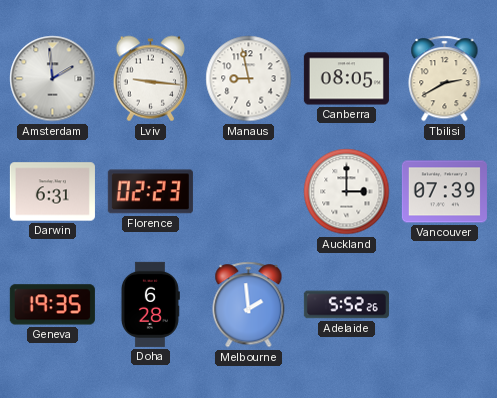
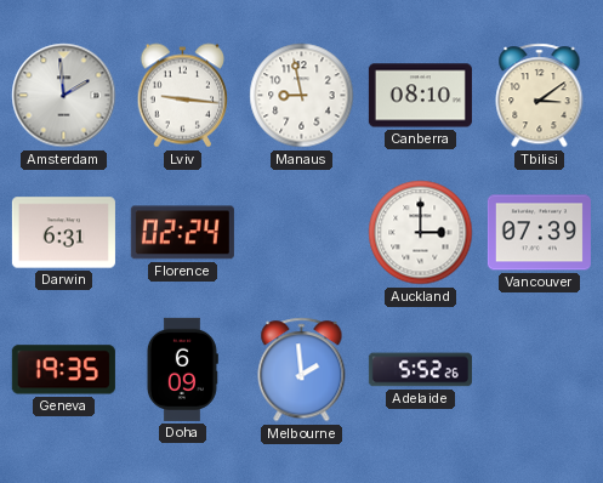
Canberra: 08:05 -> 08:10
Tbilisi: 2:40 -> 3:09
Florence: 02:23 -> 02:24
Doha: 6:28 -> 6:09
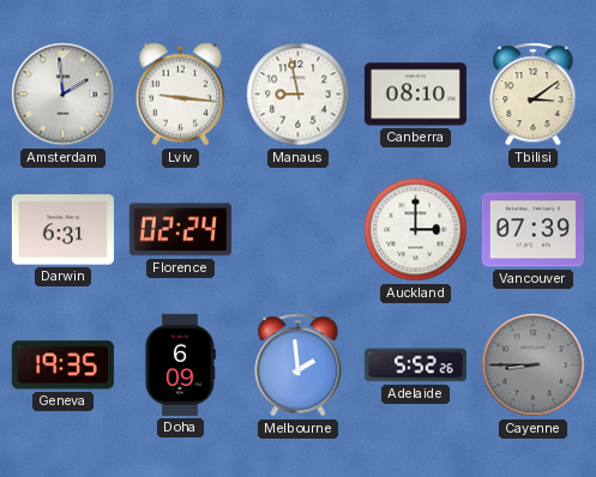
Cayenne: none -> 8:45
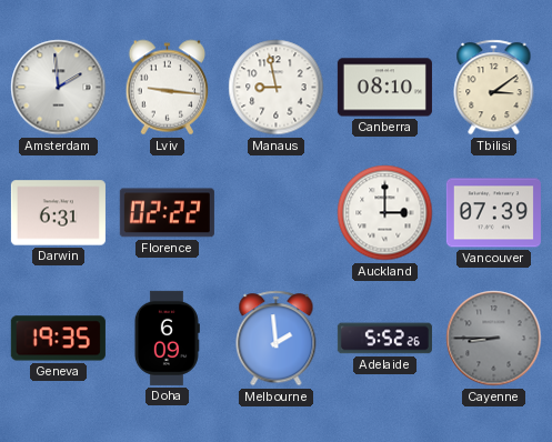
Florence: 02:24 -> 02:22
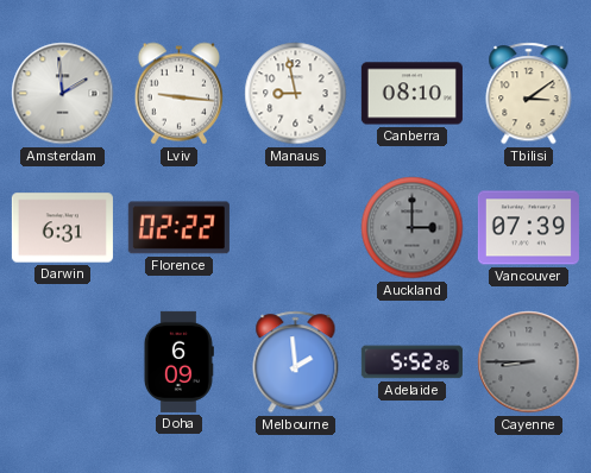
Auckland dial: white -> grey
Geneva: 19:35 -> none
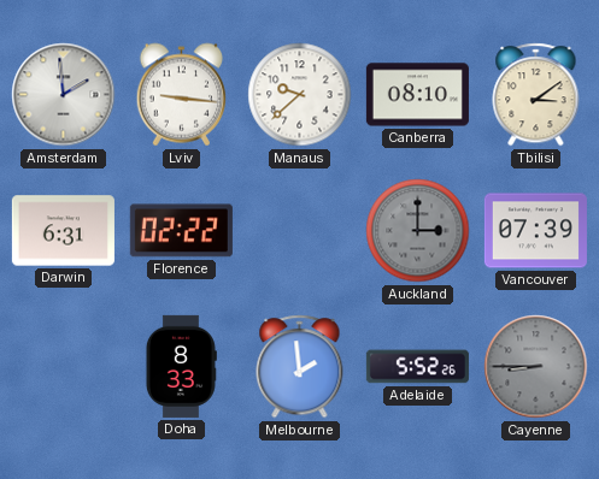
Manaus: 8:58 -> 9:38
Doha: 6:09 -> 8:33
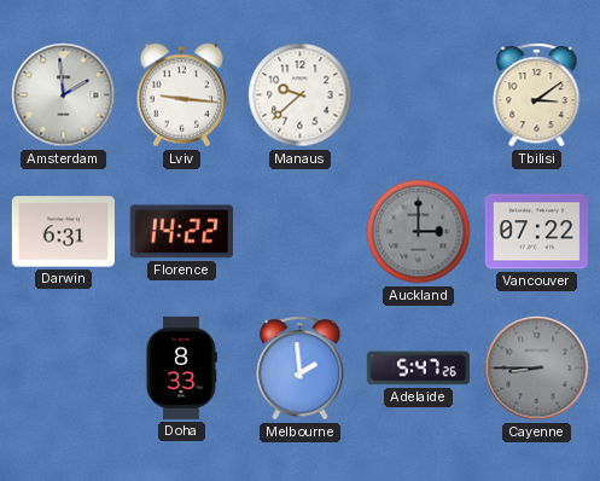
Canberra: 08:10 -> none
Florence: 02:22 -> 14:22
Vancouver: 07:39 -> 07:22
Adelaide: 5:52 -> 5:47
